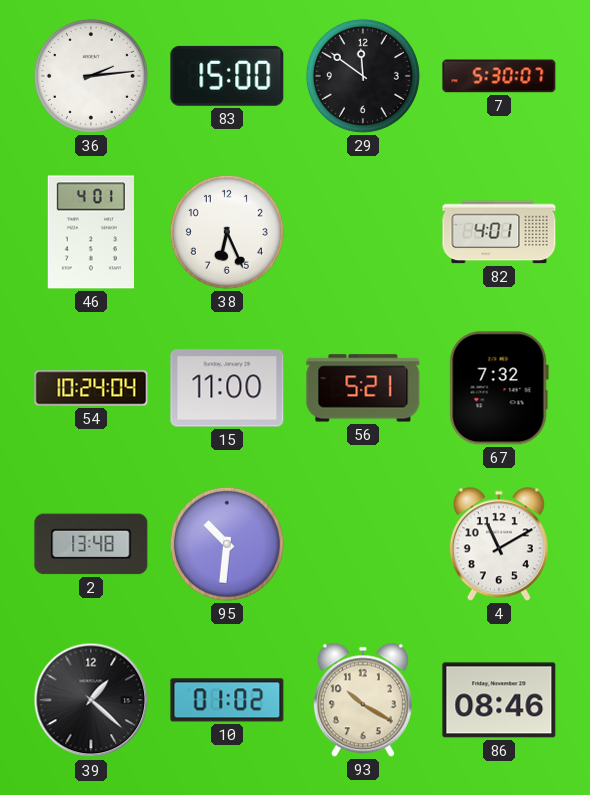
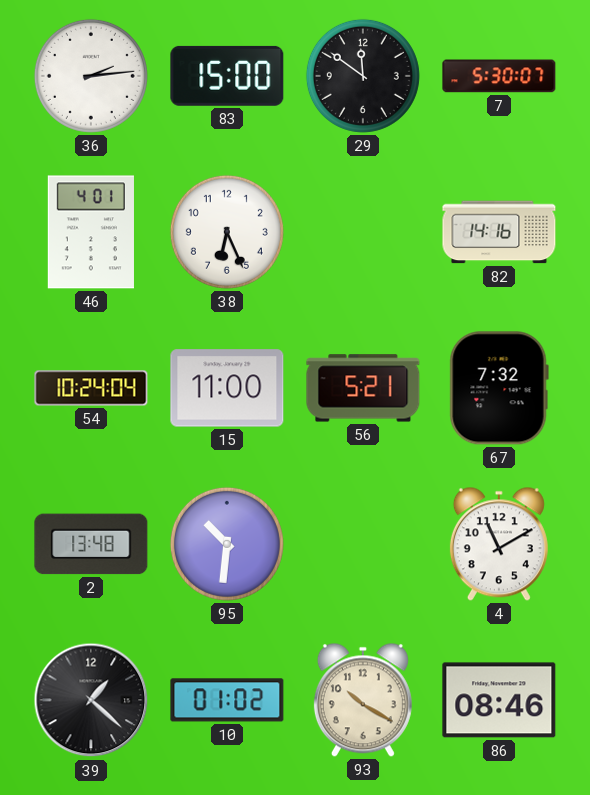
82: 4:01 -> 14:16
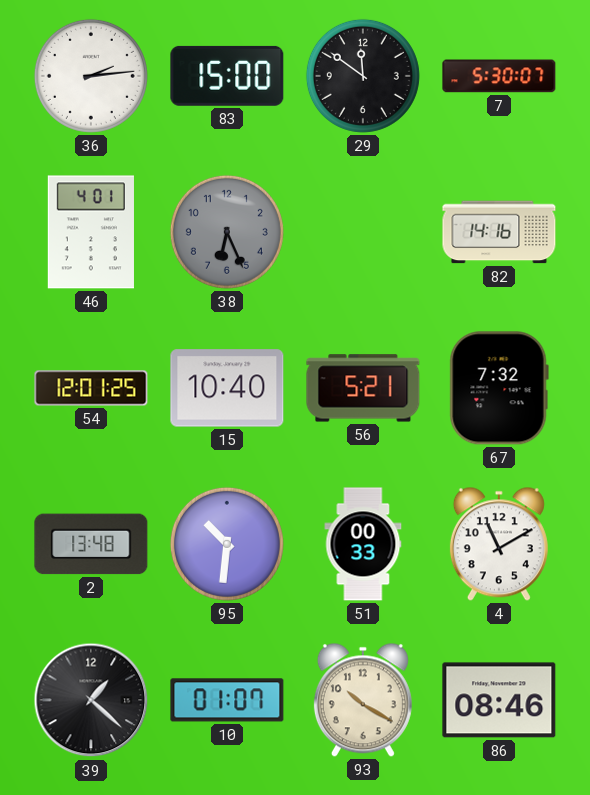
38 dial: white -> grey
54: 10:24 -> 12:01
15: 11:00 -> 10:40
51: none -> 00:33
10: 01:02 -> 01:07
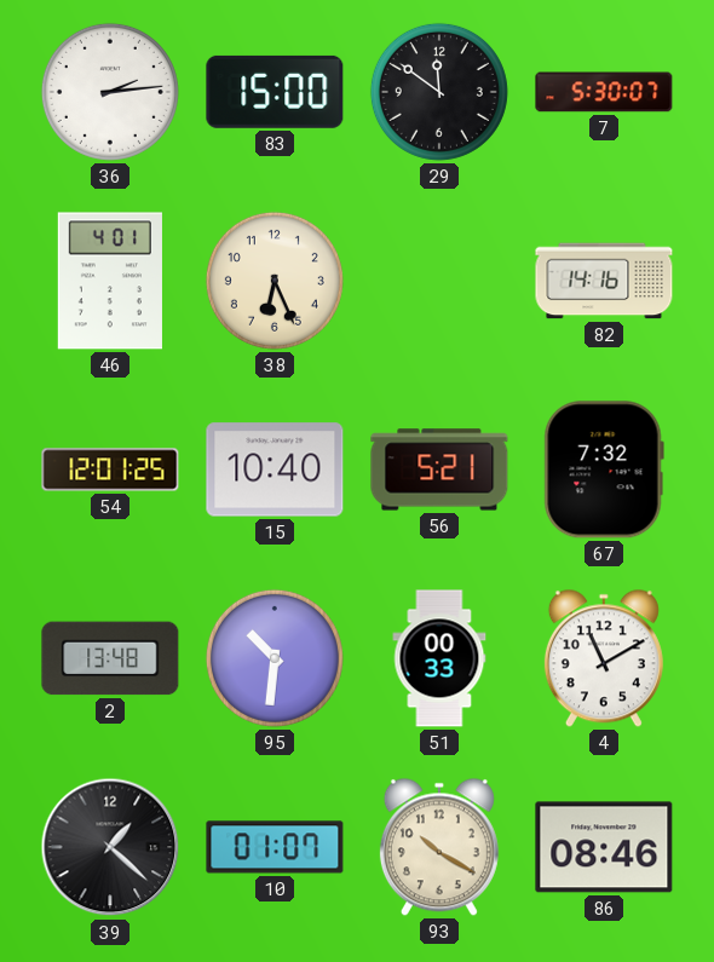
38 dial: grey -> cream
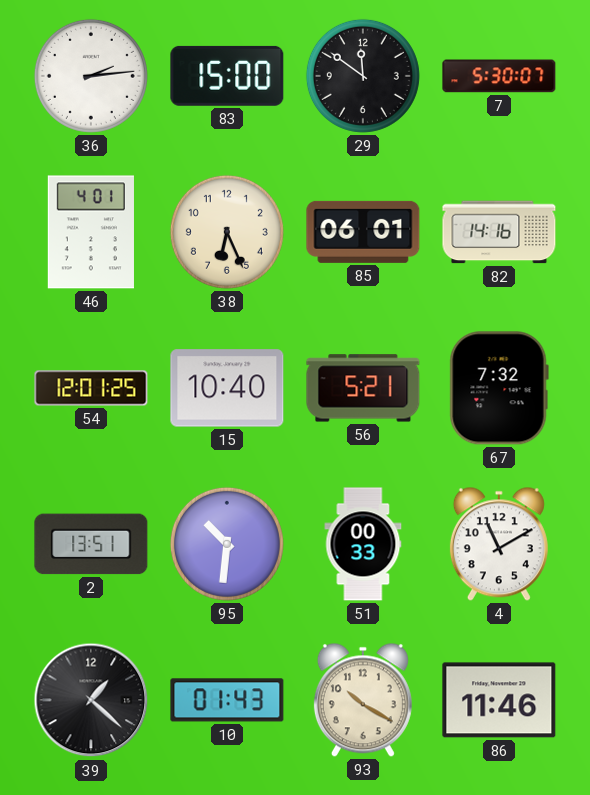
85: none -> 06:01
2: 13:48 -> 13:51
10: 01:07 -> 01:43
86: 08:46 -> 11:46
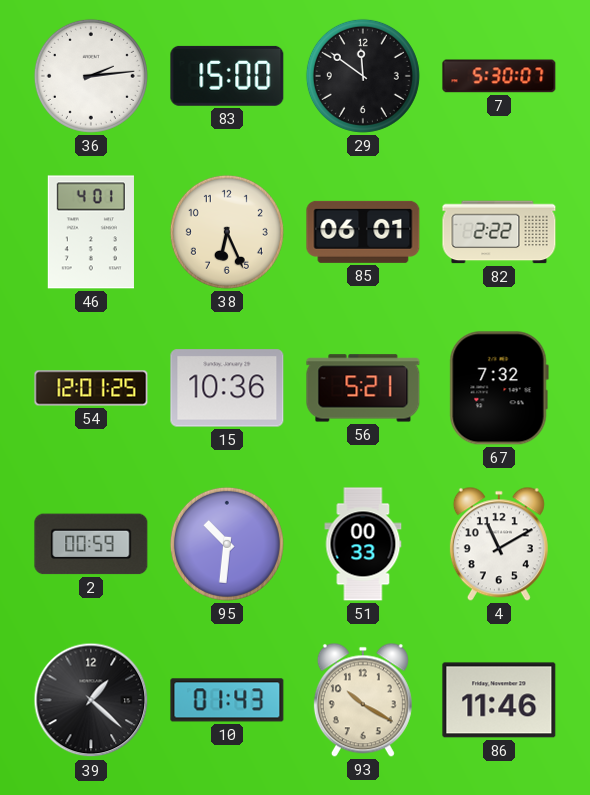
82: 14:16 -> 2:22
15: 10:40 -> 10:36
2: 13:51 -> 00:59
